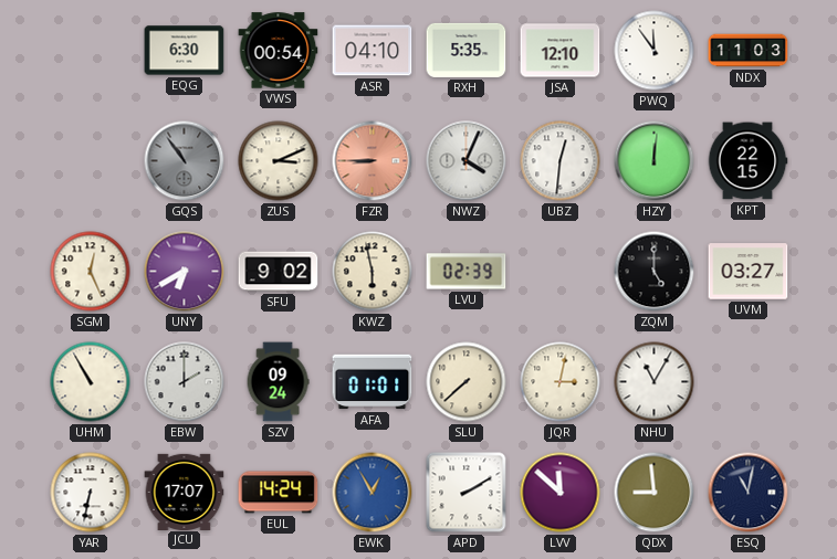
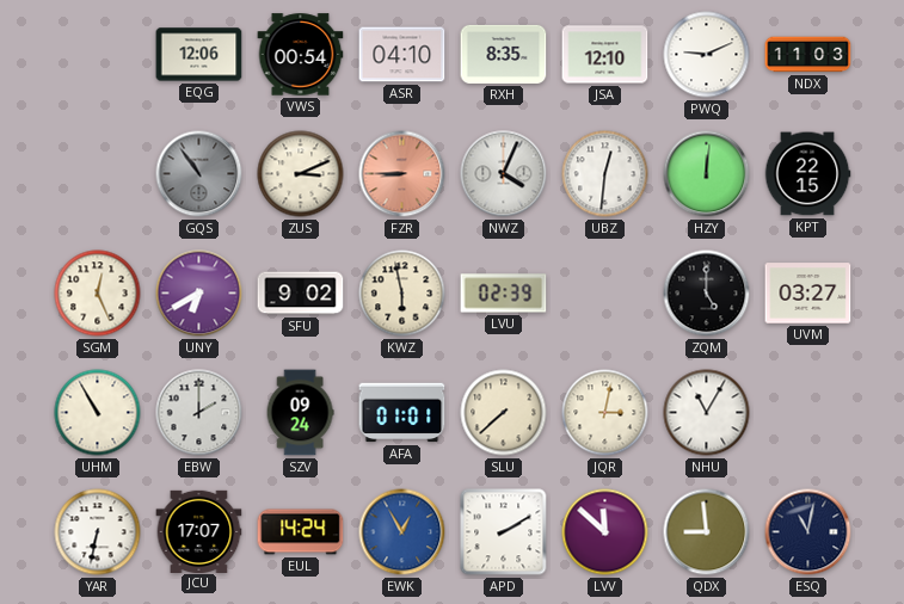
EQG: 6:30 -> 12:06
RXH: 5:35 -> 8:35
PWQ: 11:54 -> 9:11
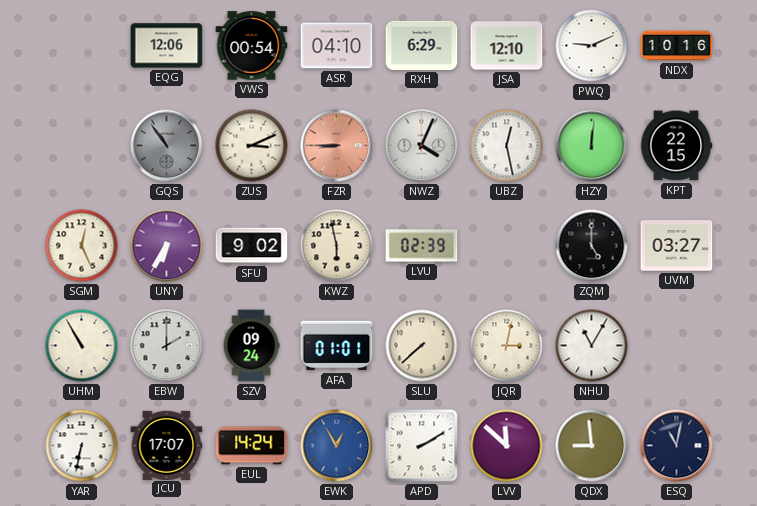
RXH: 8:35 -> 6:29
NDX: 11:03 -> 10:16
UBZ: 12:31 -> 12:28
UNY: 6:40 -> 6:35
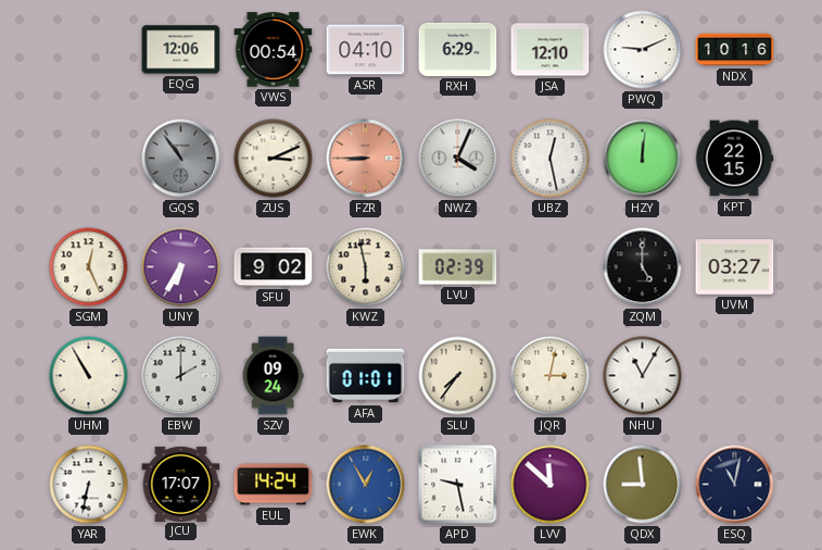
SLU: 7:38 -> 7:36
APD: 2:10 -> 9:28
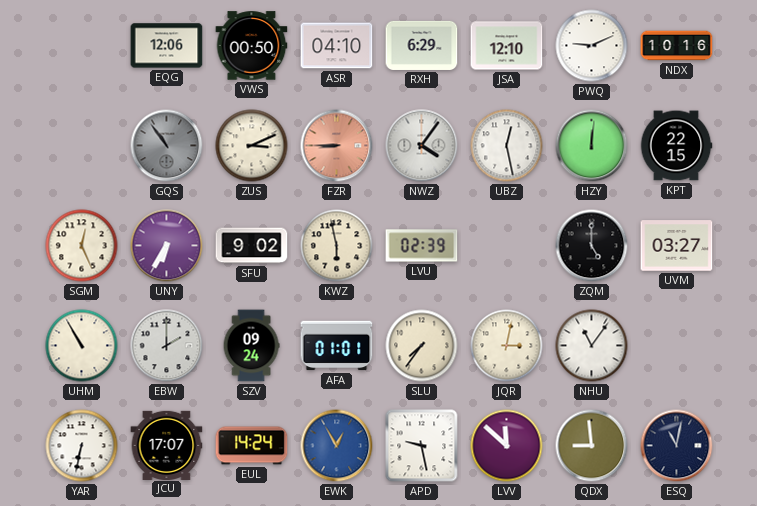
VWS: 00:54 -> 00:50
NWZ: 4:04 -> 4:06
NHU: 11:05 -> 11:06
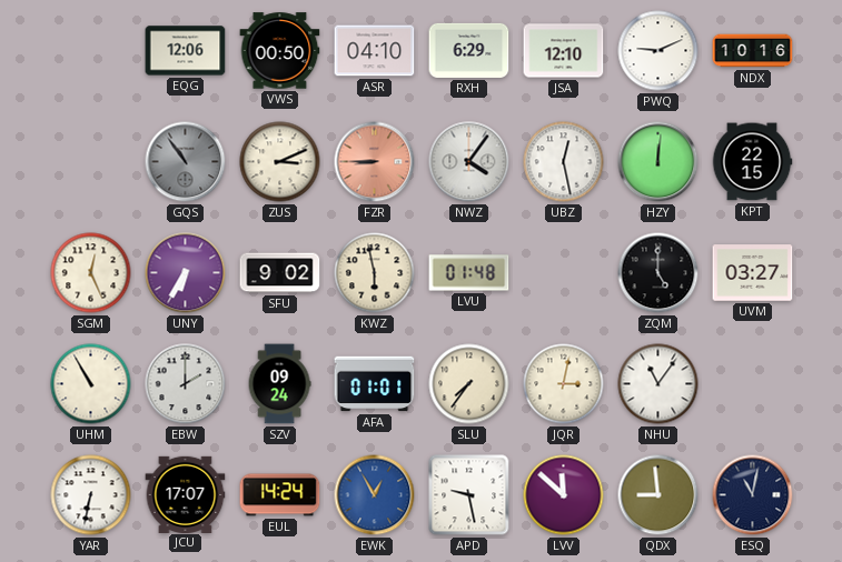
LVU: 02:39 -> 01:48
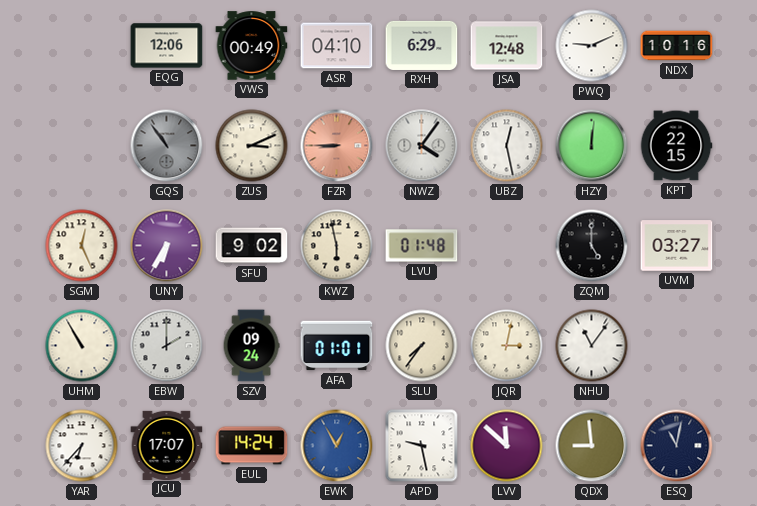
VWS: 00:50 -> 00:49
JSA: 12:10 -> 12:48
YAR: 6:32 -> 6:37
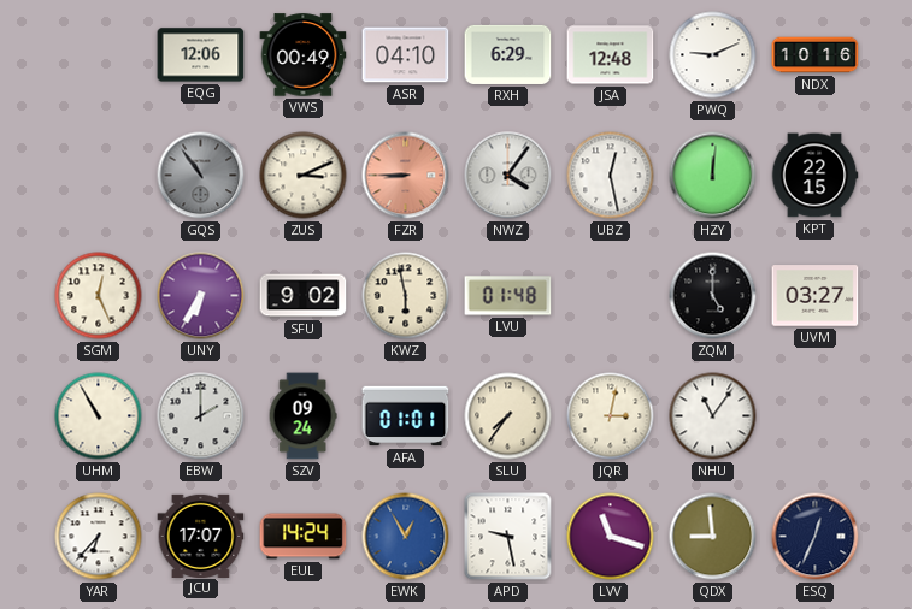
LVV: 11:52 -> 11:18
ESQ: 11:02 -> 12:34
